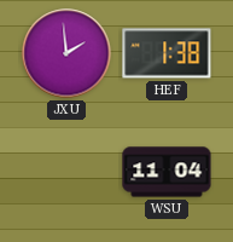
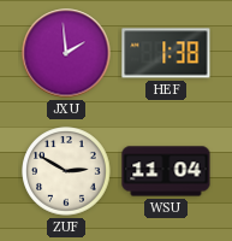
ZUF: none -> 2:50
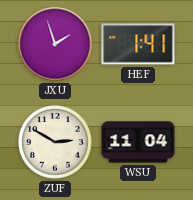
JXU: 1:59 -> 1:57
HEF: 1:38 -> 1:41
